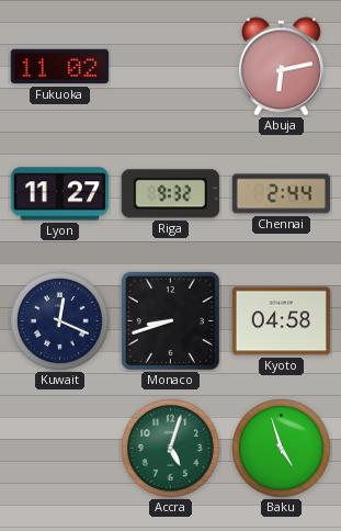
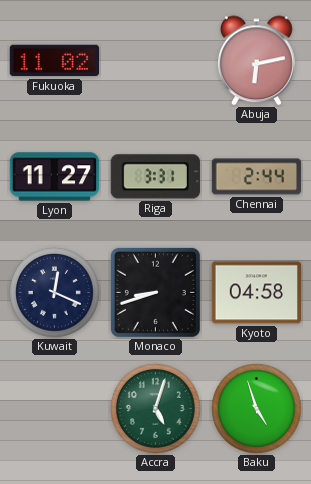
Riga: 9:32 -> 3:31
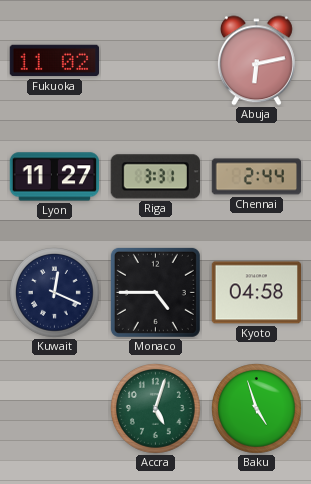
Monaco: 8:42 -> 4:45
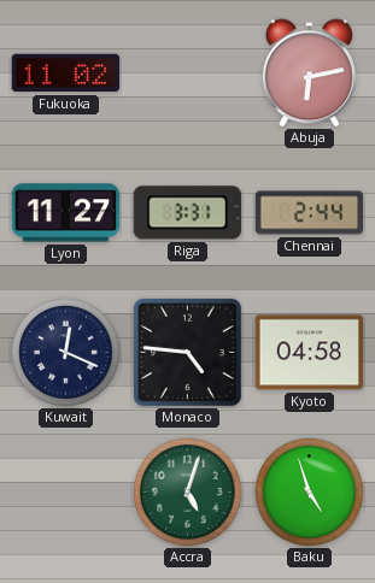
Monaco: 4:45 -> 4:46
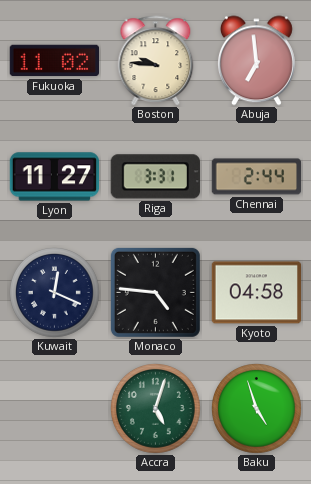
Boston: none -> 9:46
Abuja: 6:13 -> 6:59
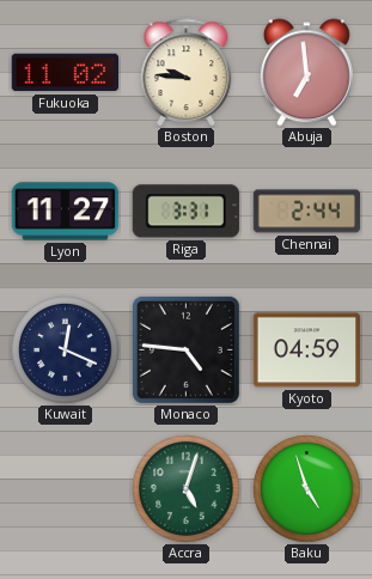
Kyoto: 04:58 -> 04:59
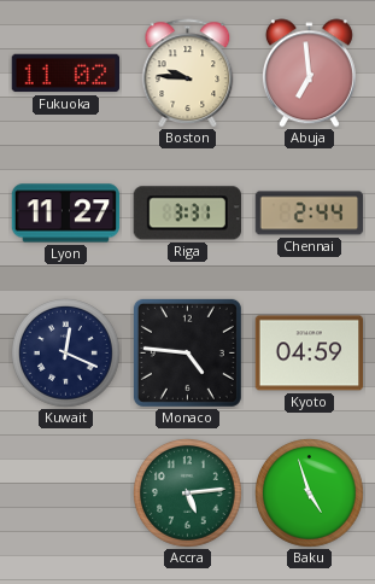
Accra: 5:03 -> 5:14
